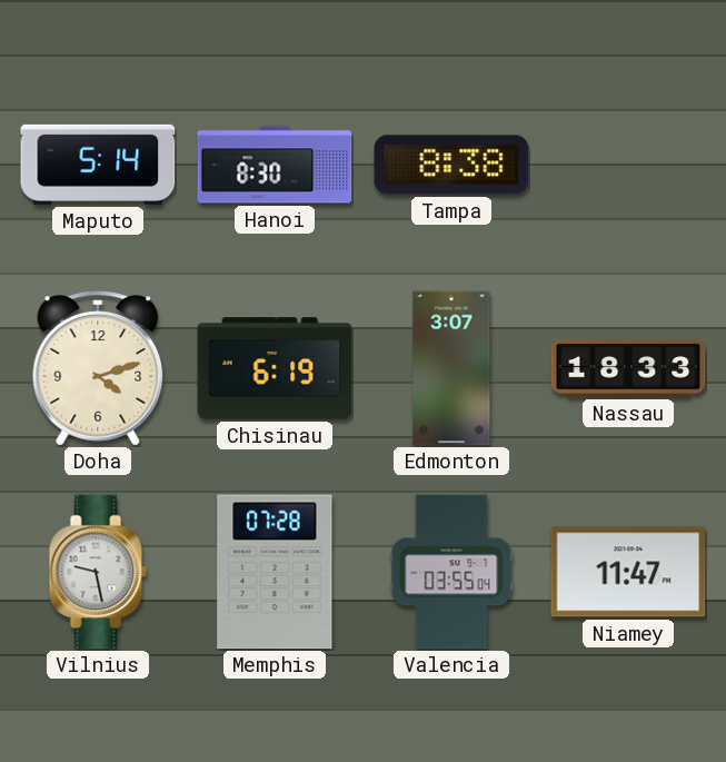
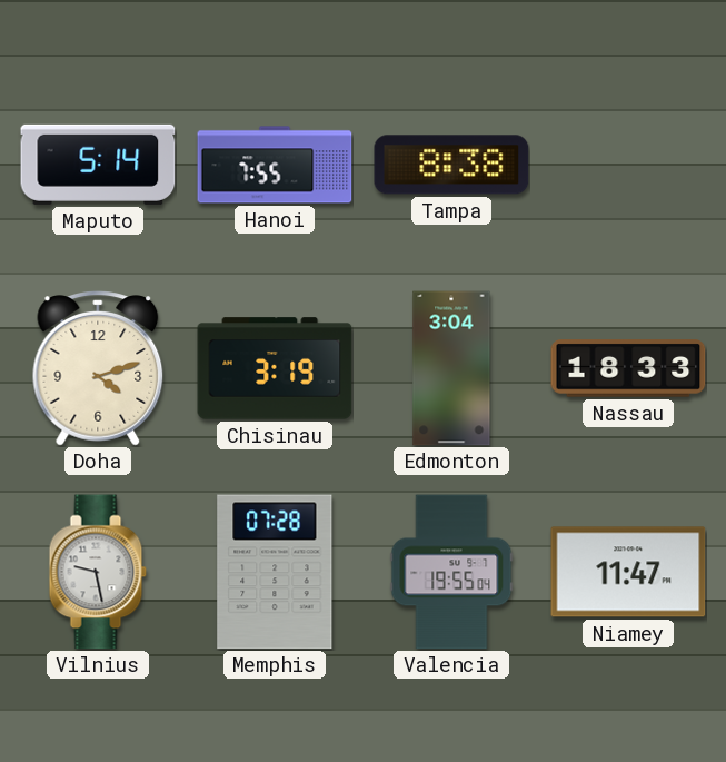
Hanoi: 8:30 -> 7:55
Chisinau: 6:19 -> 3:19
Edmonton: 3:07 -> 3:04
Valencia: 03:55 -> 19:55
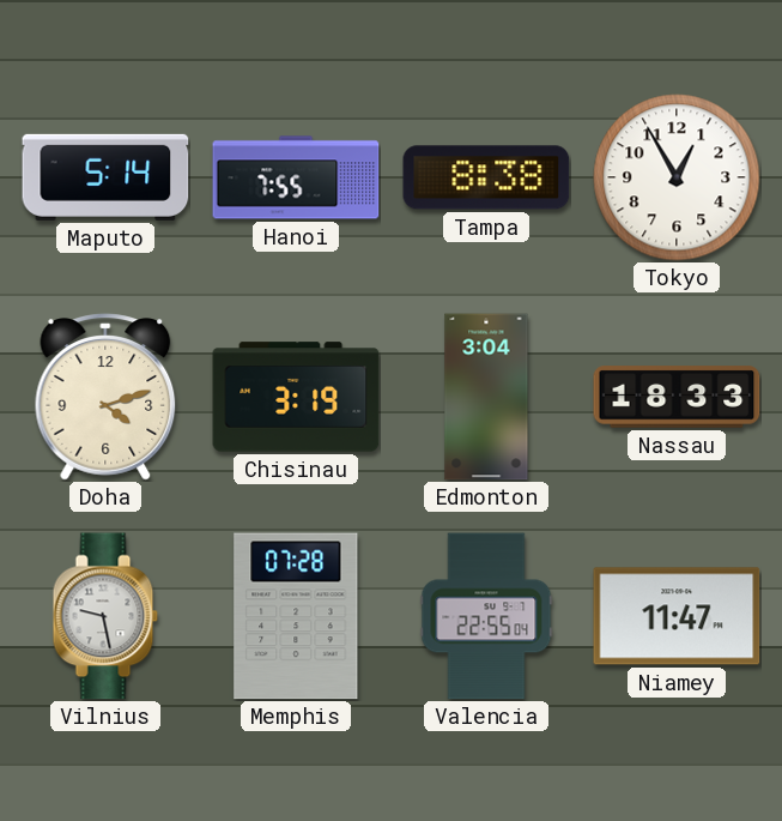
Tokyo: none -> 12:55
Valencia: 19:55 -> 22:55
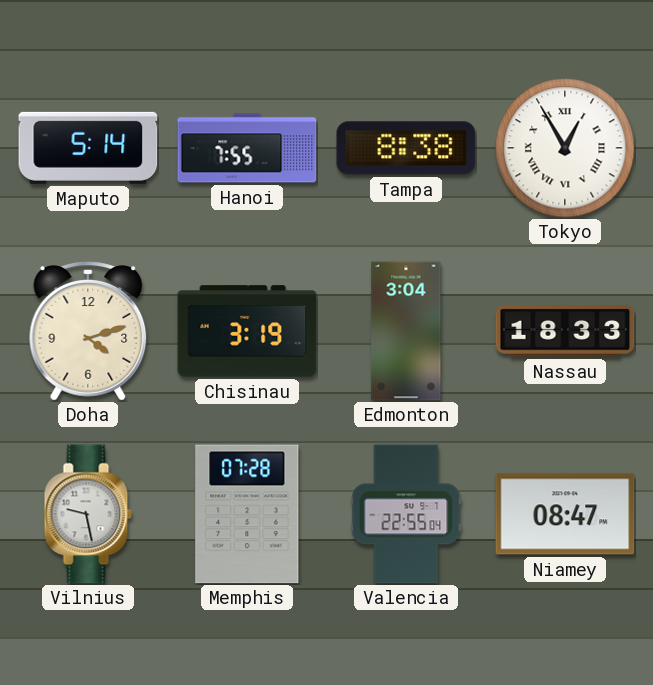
Tokyo numerals: Arabic -> Roman
Niamey: 11:47 -> 08:47
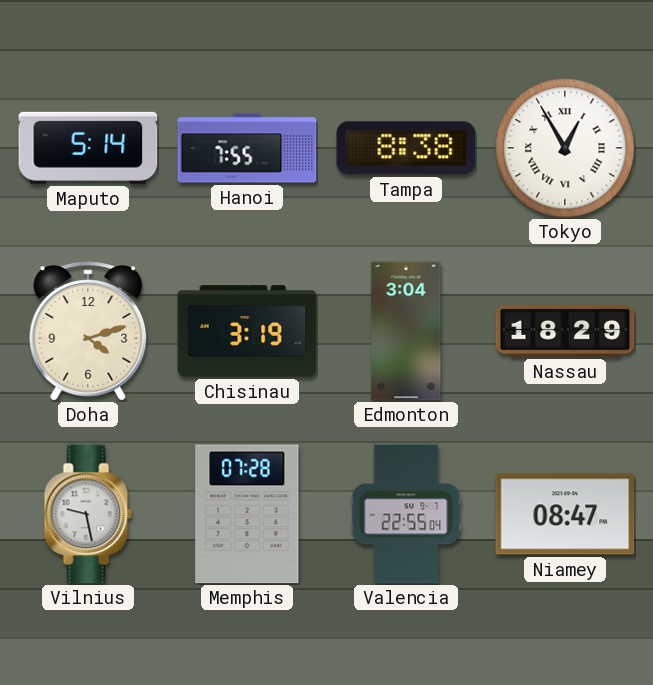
Nassau: 18:33 -> 18:29
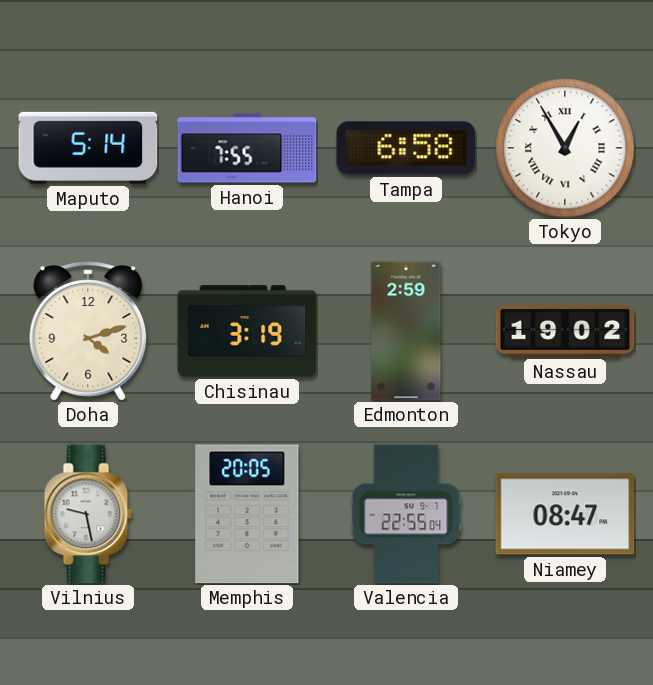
Tampa: 8:38 -> 6:58
Edmonton: 3:04 -> 2:59
Nassau: 18:29 -> 19:02
Memphis: 07:28 -> 20:05
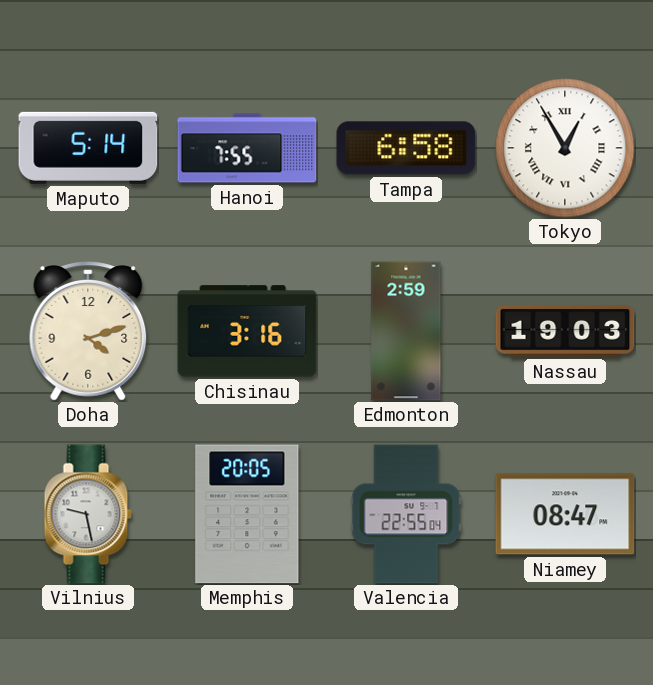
Chisinau: 3:19 -> 3:16
Nassau: 19:02 -> 19:03
